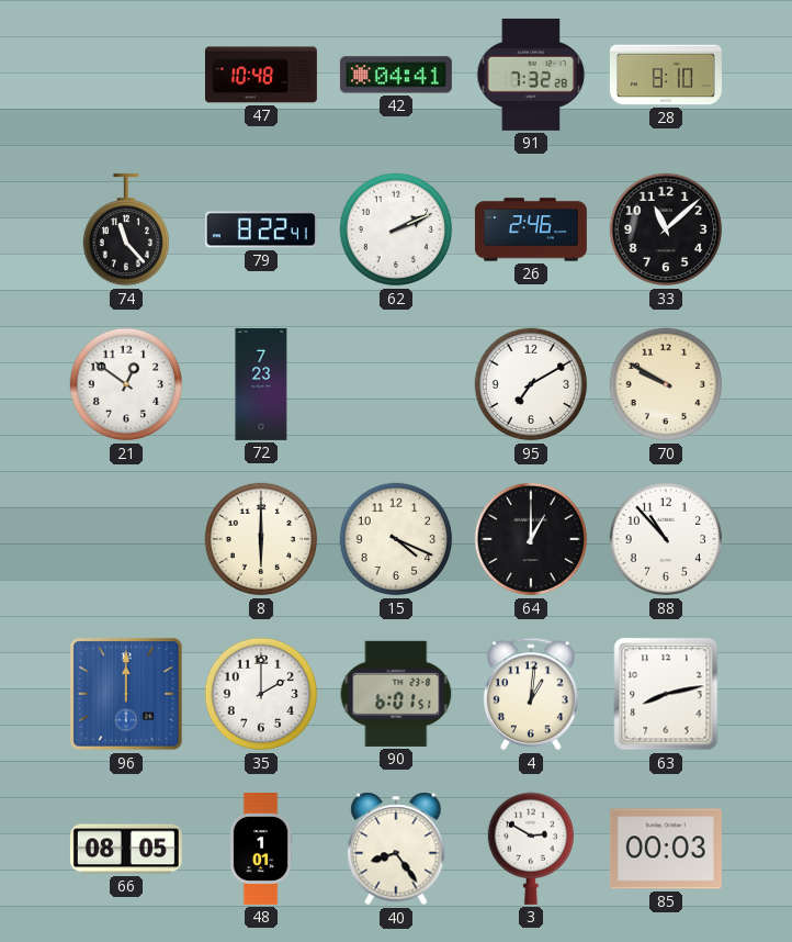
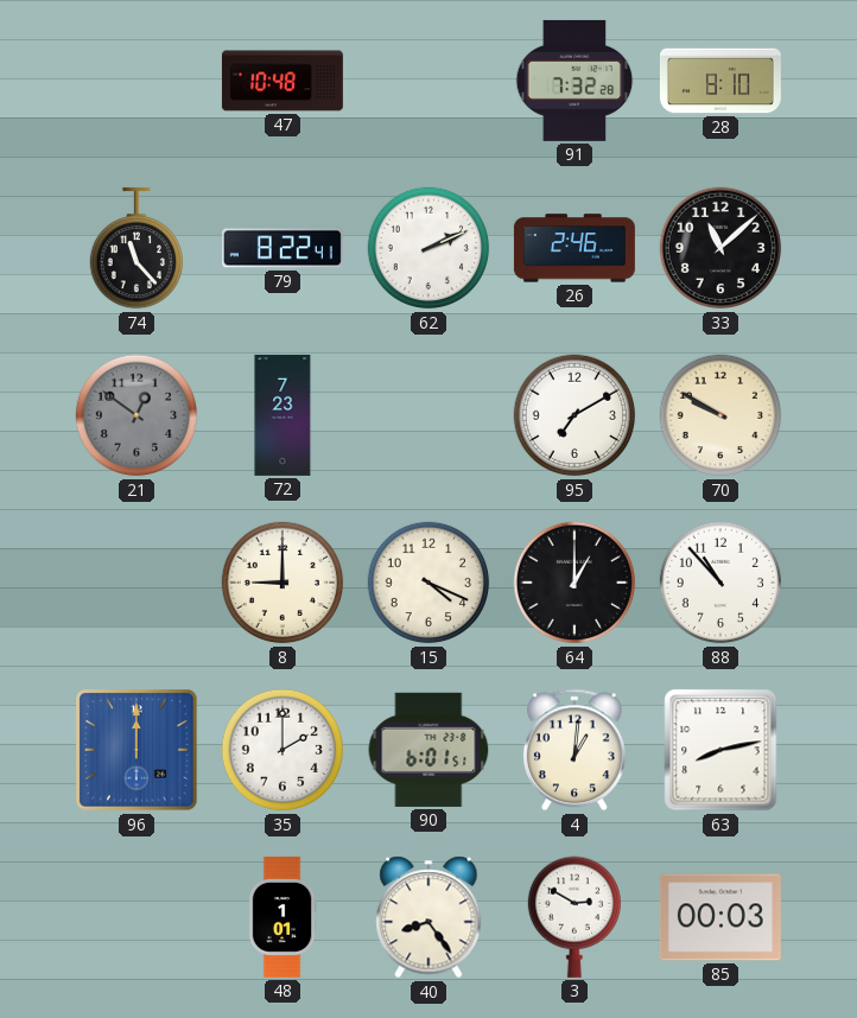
42: 04:41 -> none
21 dial: white -> grey
8: 6:00 -> 9:00
66: 08:05 -> none
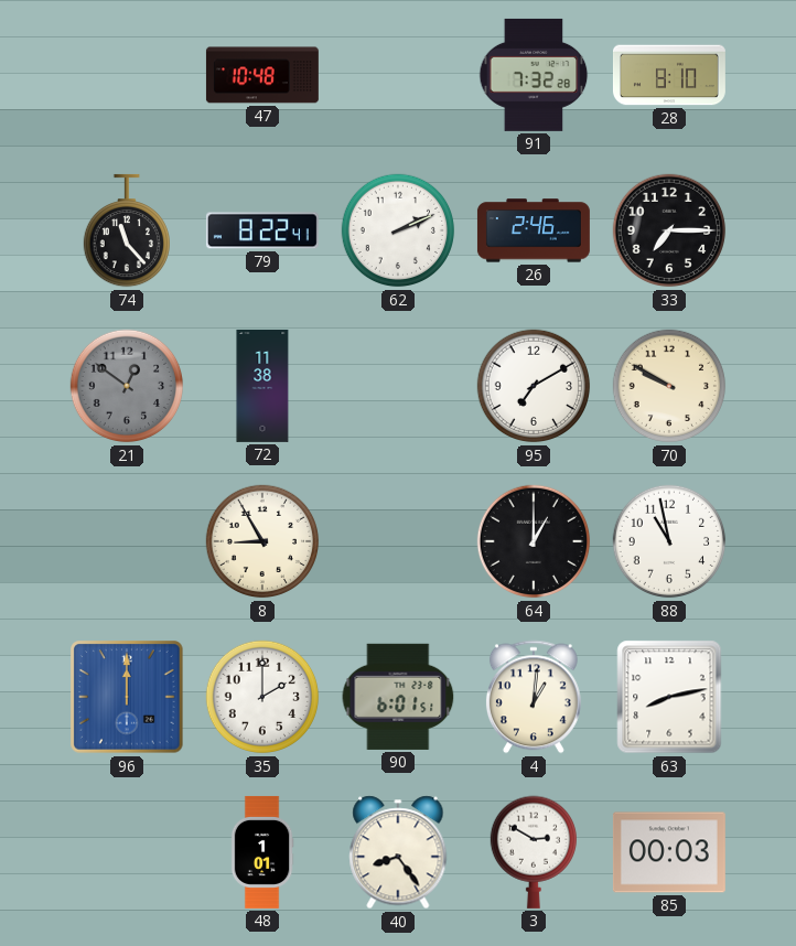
33: 11:08 -> 7:15
72: 7:23 -> 11:38
8: 9:00 -> 8:55
15: 4:19 -> none
88: 10:53 -> 10:58
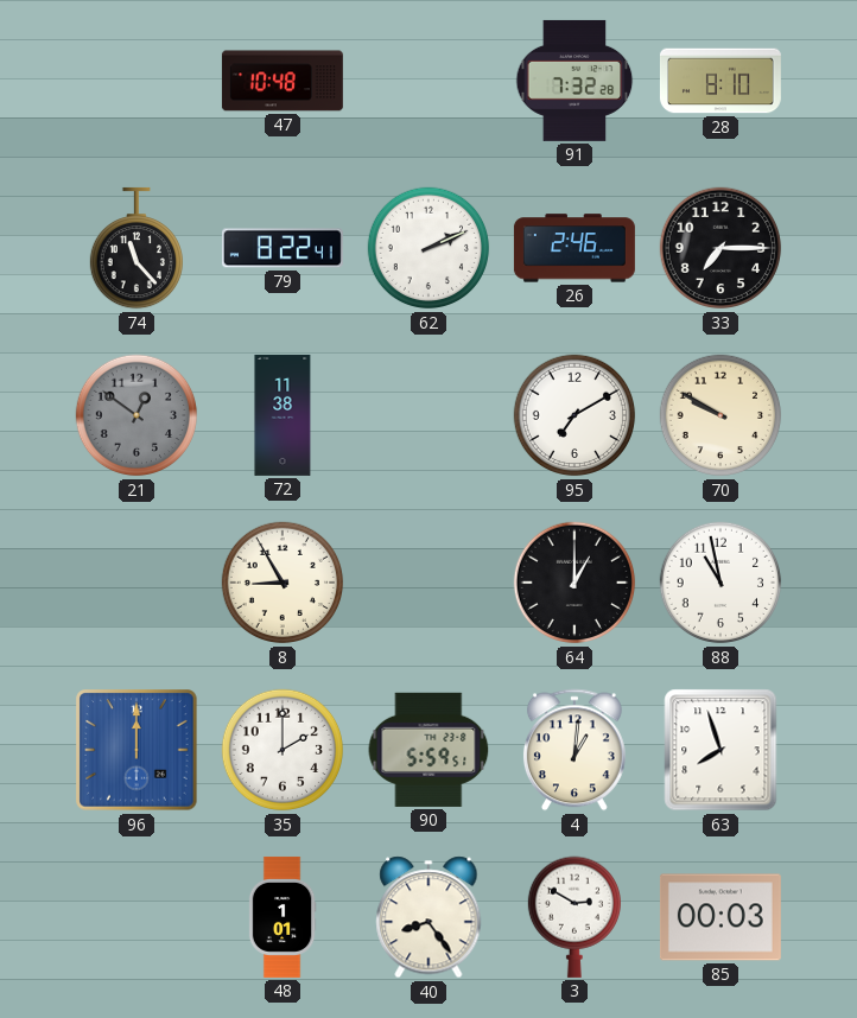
90: 6:01 -> 5:59
63: 8:13 -> 7:57
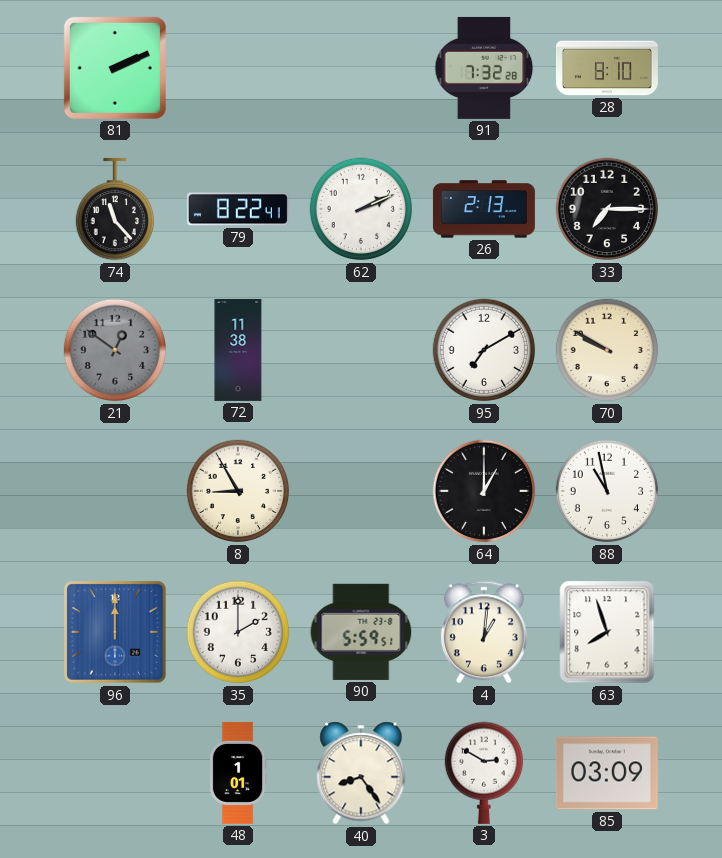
81: none -> 2:11
47: 10:48 -> none
26: 2:46 -> 2:13
85: 00:03 -> 03:09
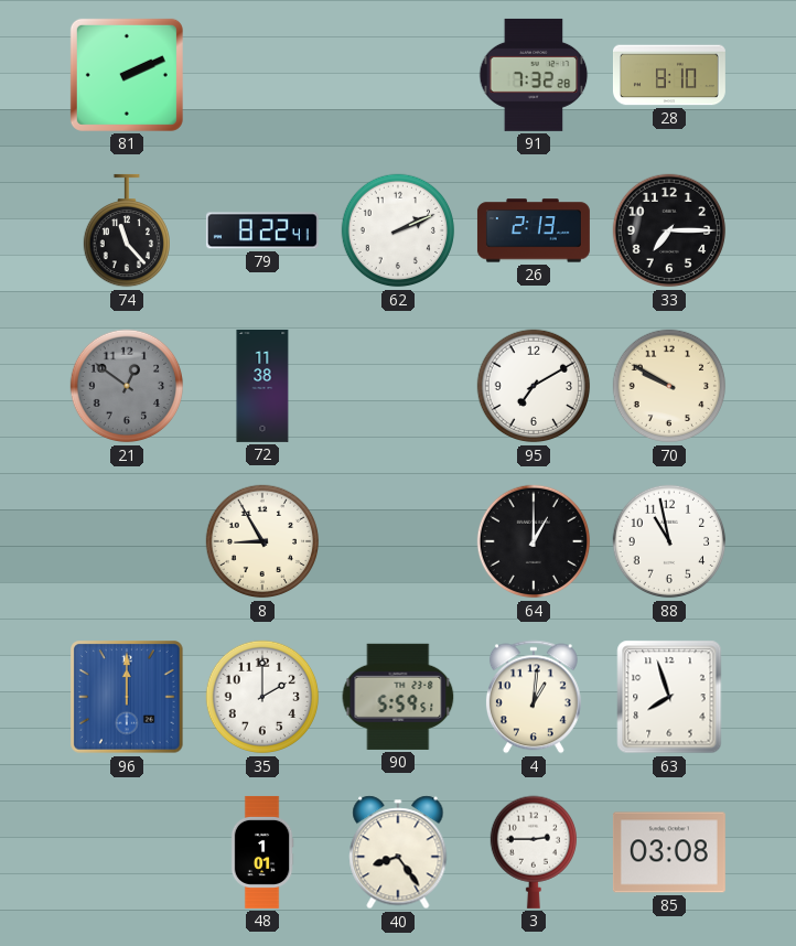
3: 2:50 -> 2:45
85: 03:09 -> 03:08
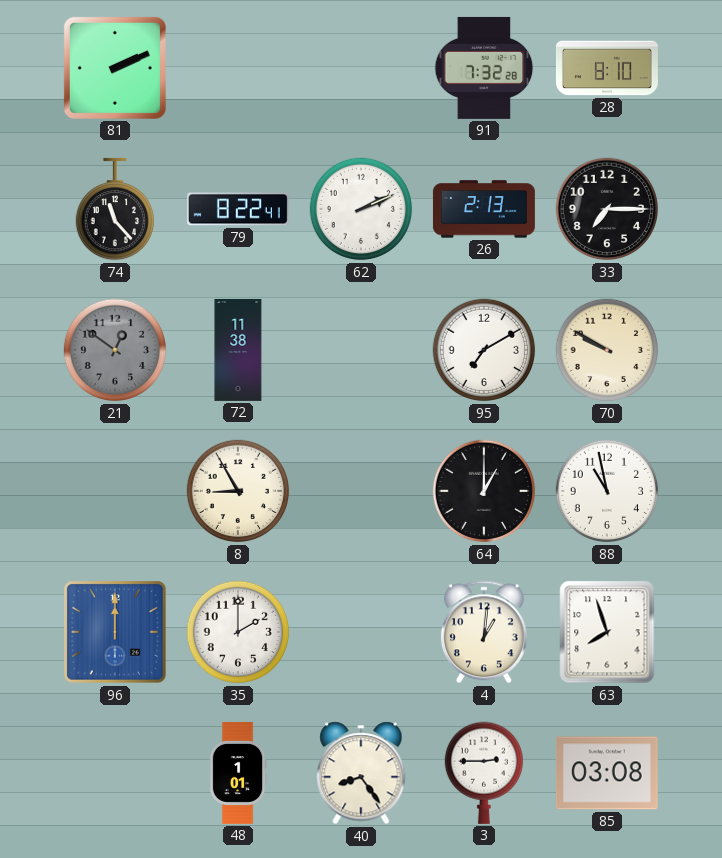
90: 5:59 -> none
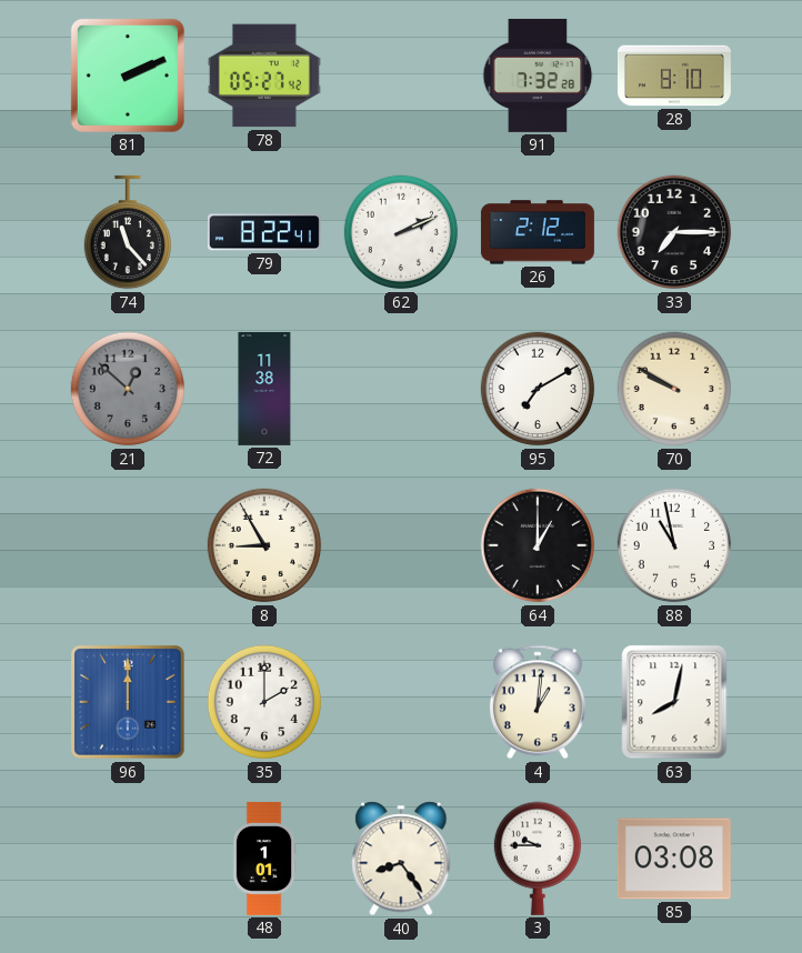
78: none -> 05:27
26: 2:13 -> 2:12
21: 12:51 -> 12:52
63: 7:57 -> 8:02
3: 2:45 -> 9:45
